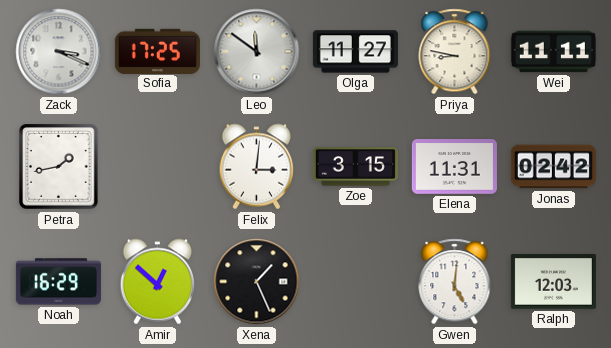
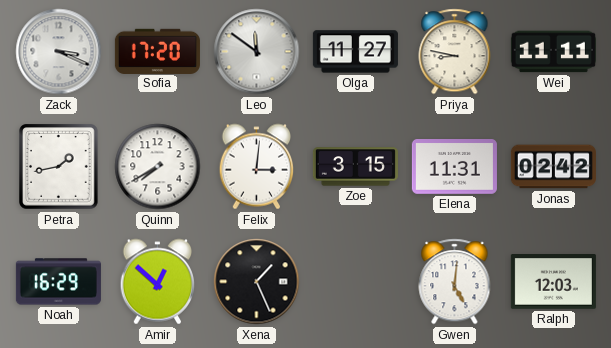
Sofia: 17:25 -> 17:20
Quinn: none -> 7:40
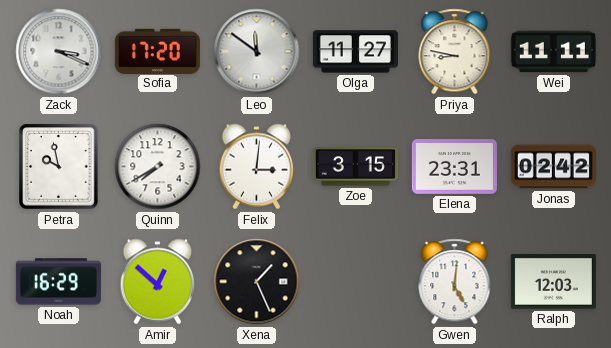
Petra: 1:43 -> 9:58
Elena: 11:31 -> 23:31
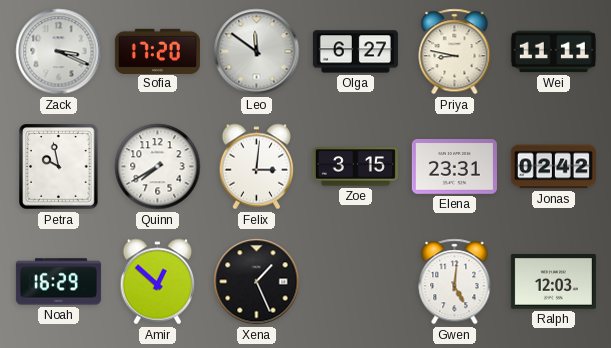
Olga: 11:27 -> 6:27
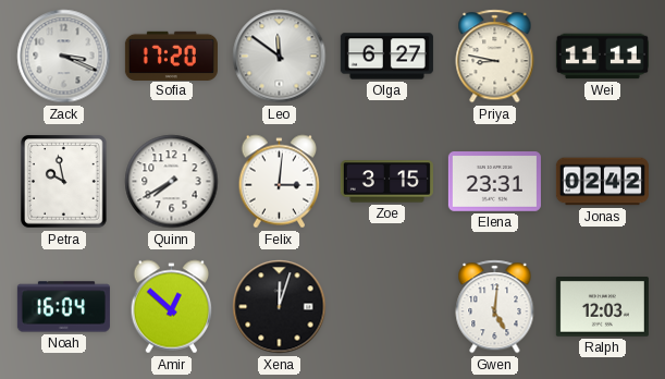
Noah: 16:29 -> 16:04
Xena: 1:26 -> 12:03
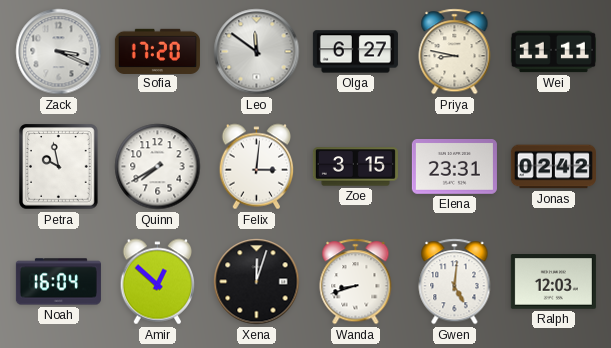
Wanda: none -> 8:42
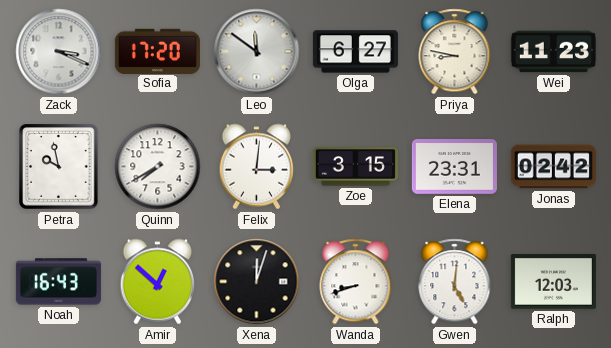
Wei: 11:11 -> 11:23
Noah: 16:04 -> 16:43
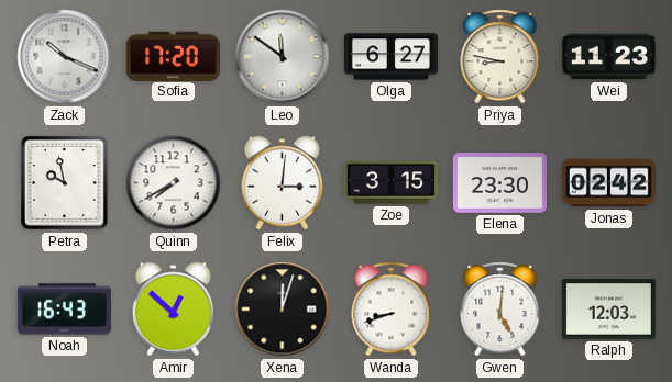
Zack: 3:19 -> 10:19
Elena: 23:31 -> 23:30
